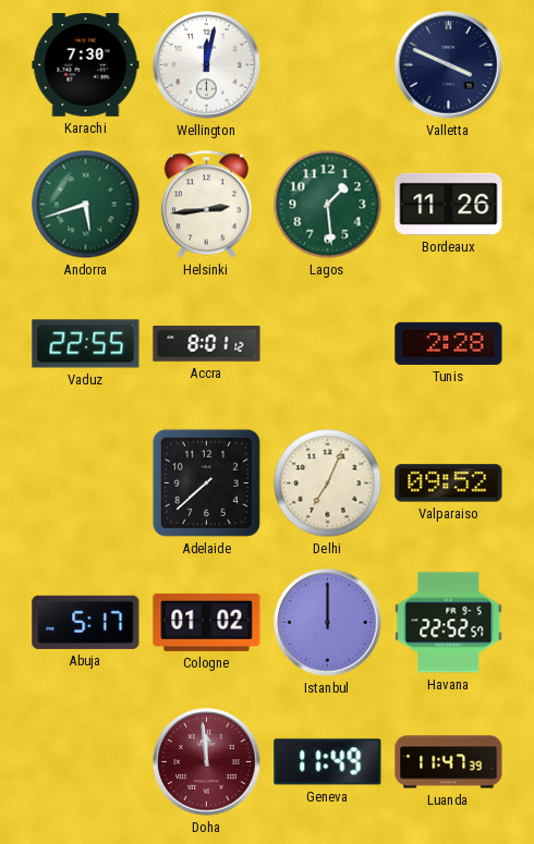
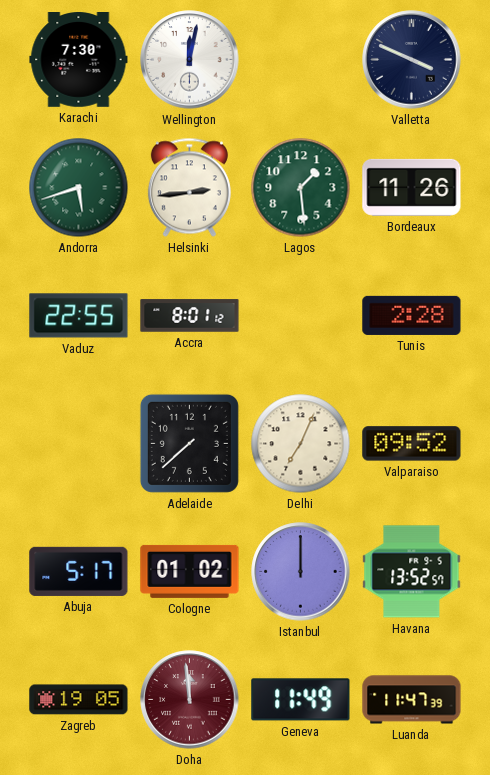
Havana: 22:52 -> 13:52
Zagreb: none -> 19:05
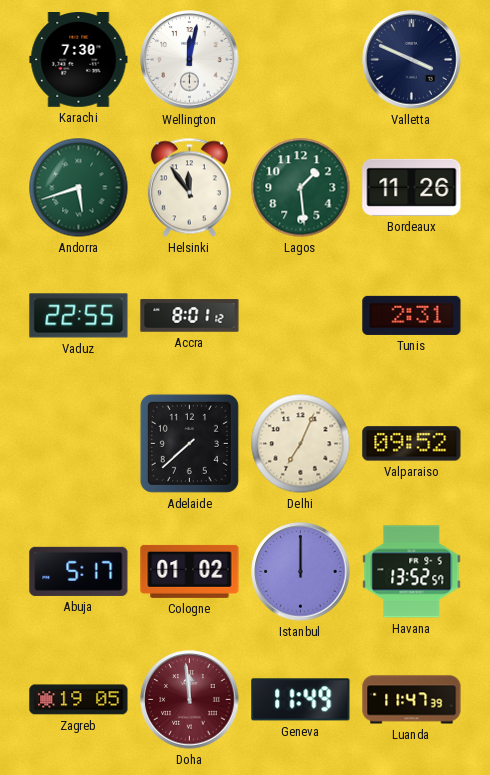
Helsinki: 2:44 -> 11:54
Tunis: 2:28 -> 2:31
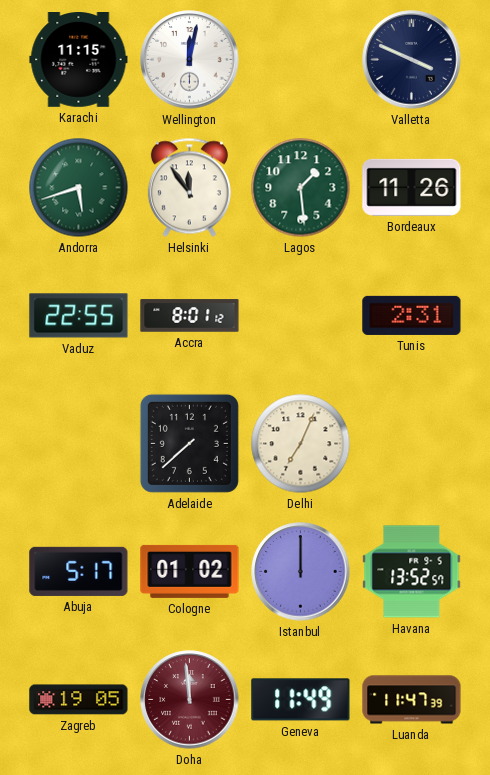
Karachi: 7:30 -> 11:15
Valparaiso: 09:52 -> none
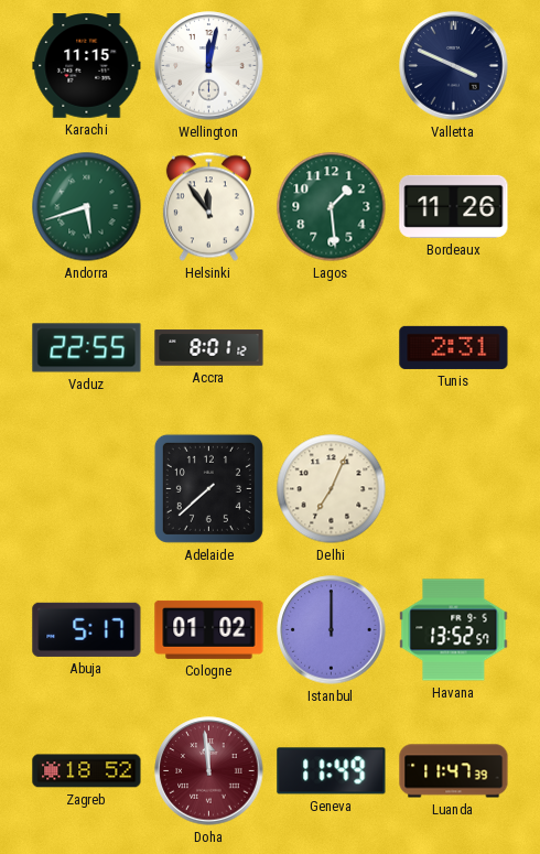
Zagreb: 19:05 -> 18:52
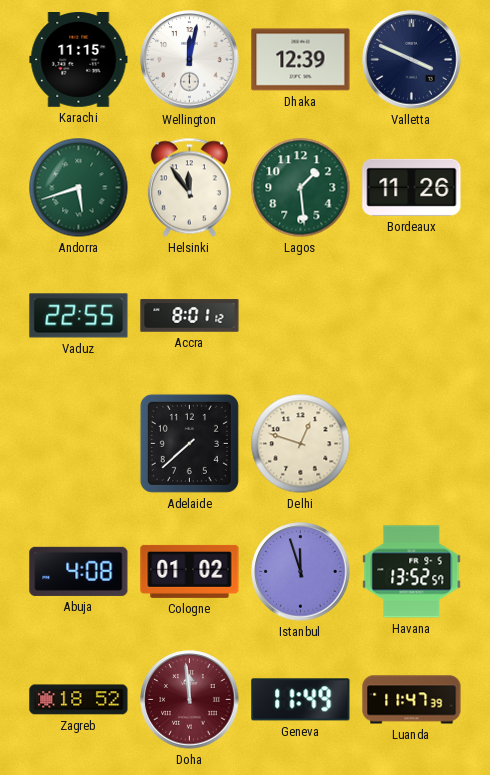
Dhaka: none -> 12:39
Tunis: 2:31 -> none
Delhi: 7:04 -> 12:48
Abuja: 5:17 -> 4:08
Istanbul: 12:00 -> 11:57
